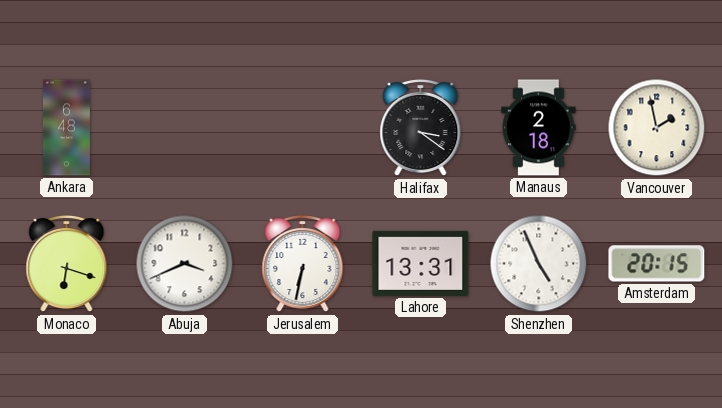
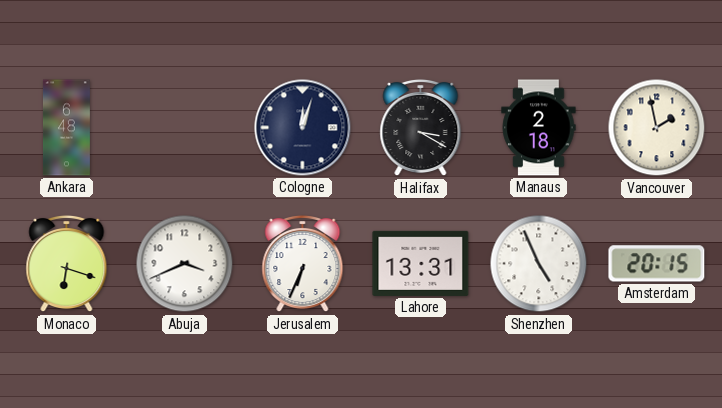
Cologne: none -> 12:03
Halifax: 3:21 -> 3:20
Jerusalem: 6:32 -> 6:34
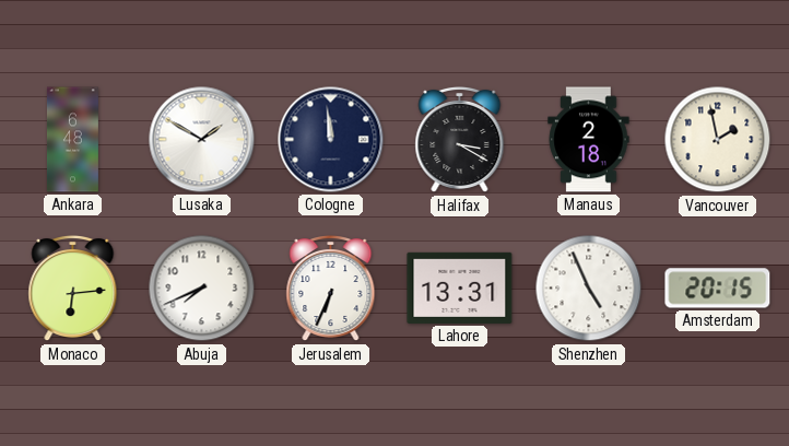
Lusaka: none -> 1:50
Cologne: 12:03 -> 11:59
Monaco: 6:18 -> 6:14
Abuja: 3:41 -> 7:41
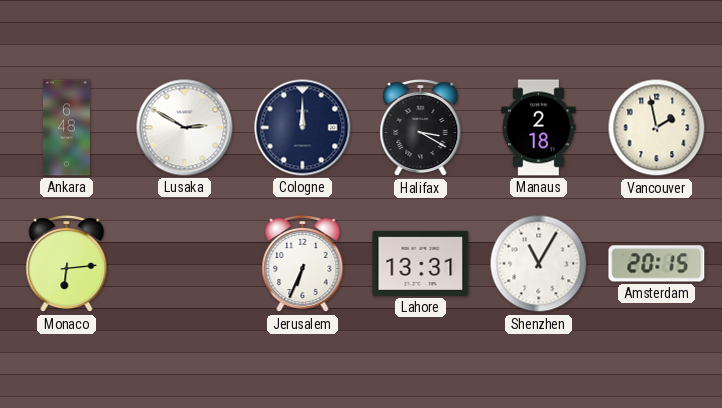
Lusaka: 1:50 -> 2:50
Cologne: 11:59 -> 12:00
Abuja: 7:41 -> none
Shenzhen: 4:56 -> 11:05
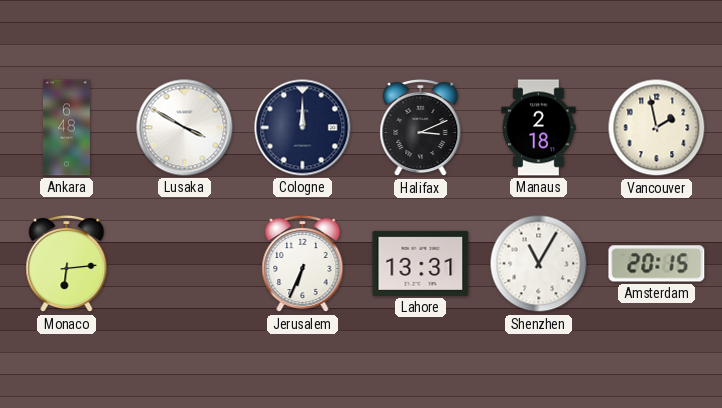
Lusaka: 2:50 -> 3:50
Halifax: 3:20 -> 3:11
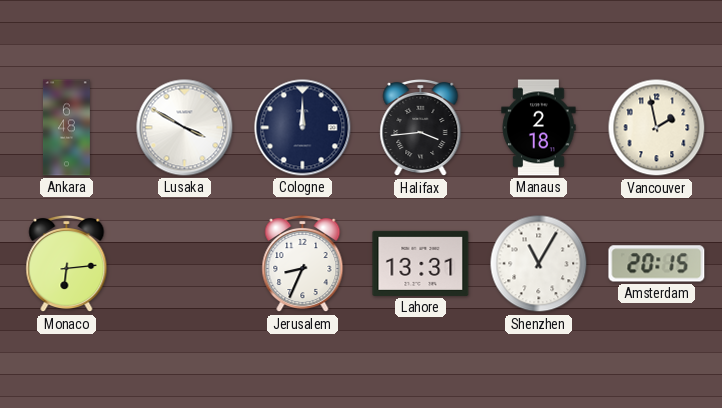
Halifax: 3:11 -> 3:44
Jerusalem: 6:34 -> 8:34
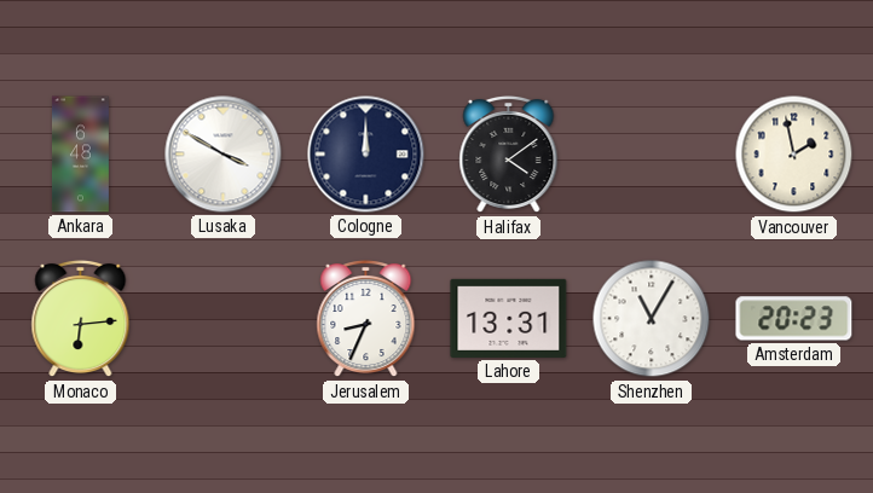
Halifax: 3:44 -> 4:09
Manaus: 2:18 -> none
Amsterdam: 20:15 -> 20:23
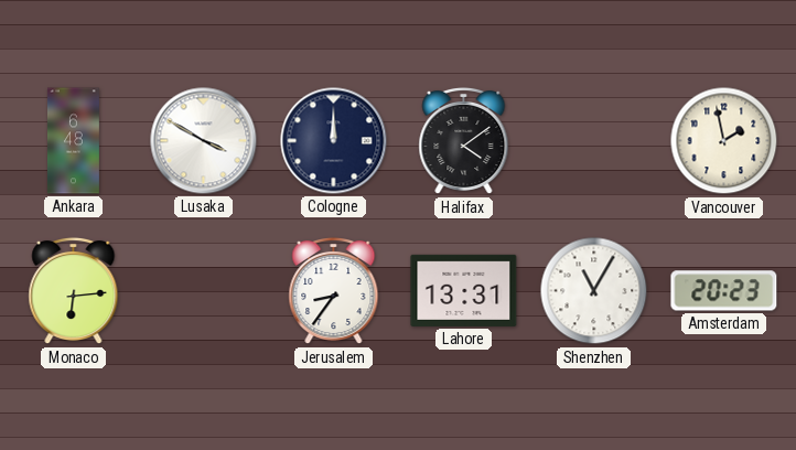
Jerusalem: 8:34 -> 8:36
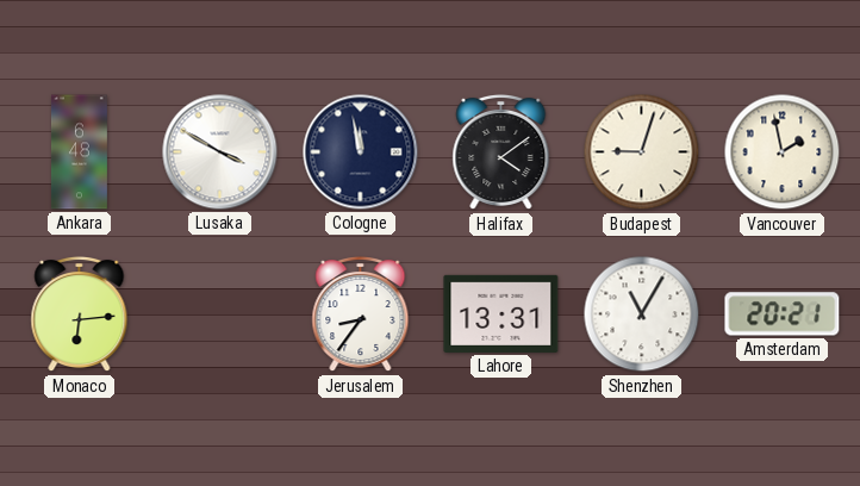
Cologne: 12:00 -> 11:58
Budapest: none -> 9:03
Amsterdam: 20:23 -> 20:21
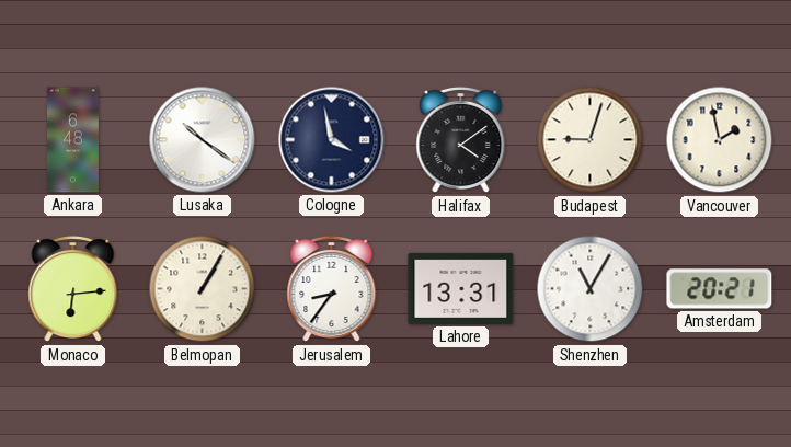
Lusaka: 3:50 -> 10:21
Cologne: 11:58 -> 3:58
Belmopan: none -> 1:05
